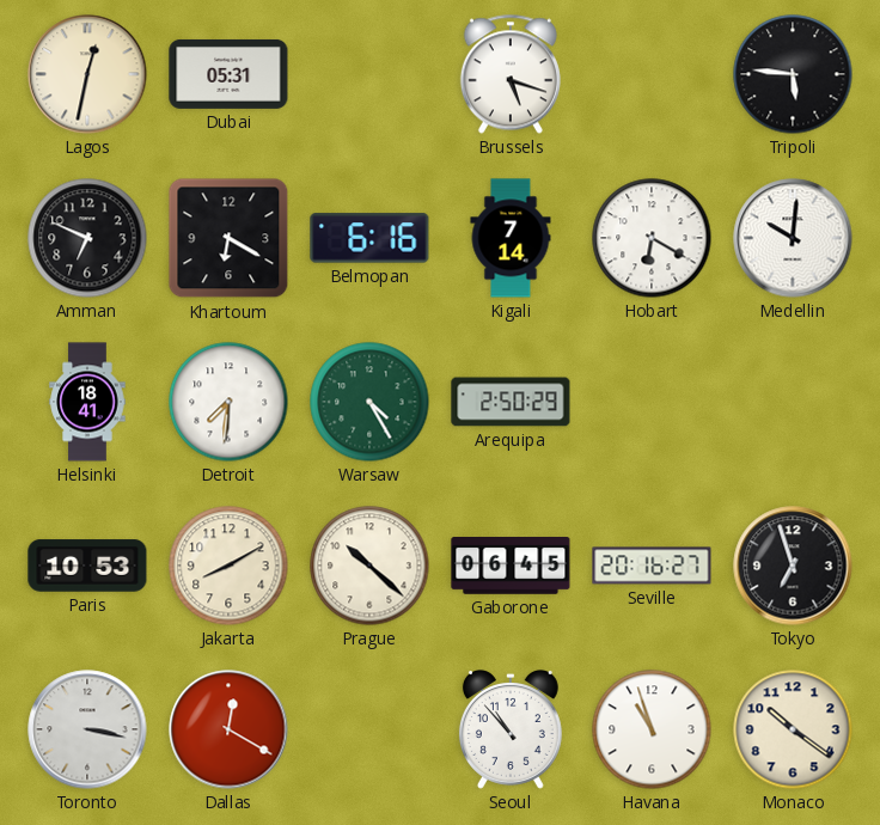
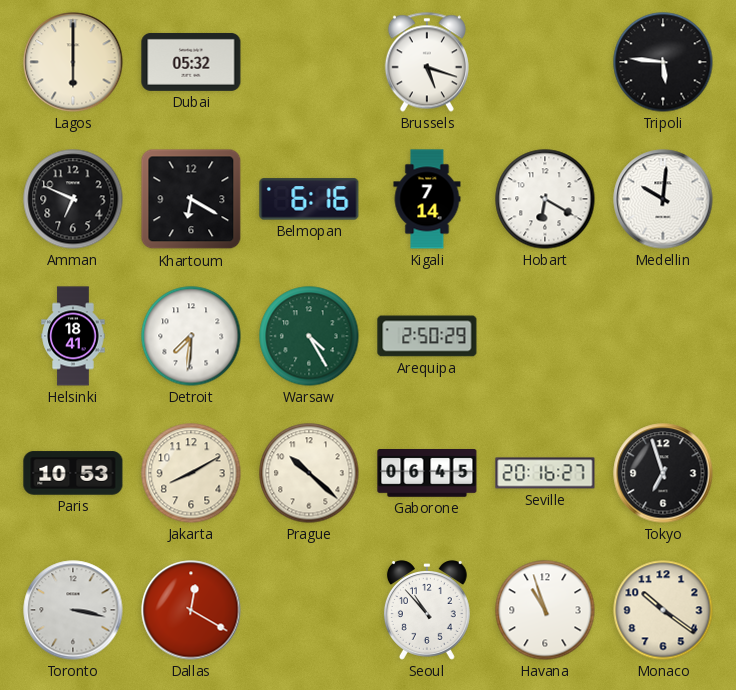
Lagos: 12:32 -> 6:00
Dubai: 05:31 -> 05:32
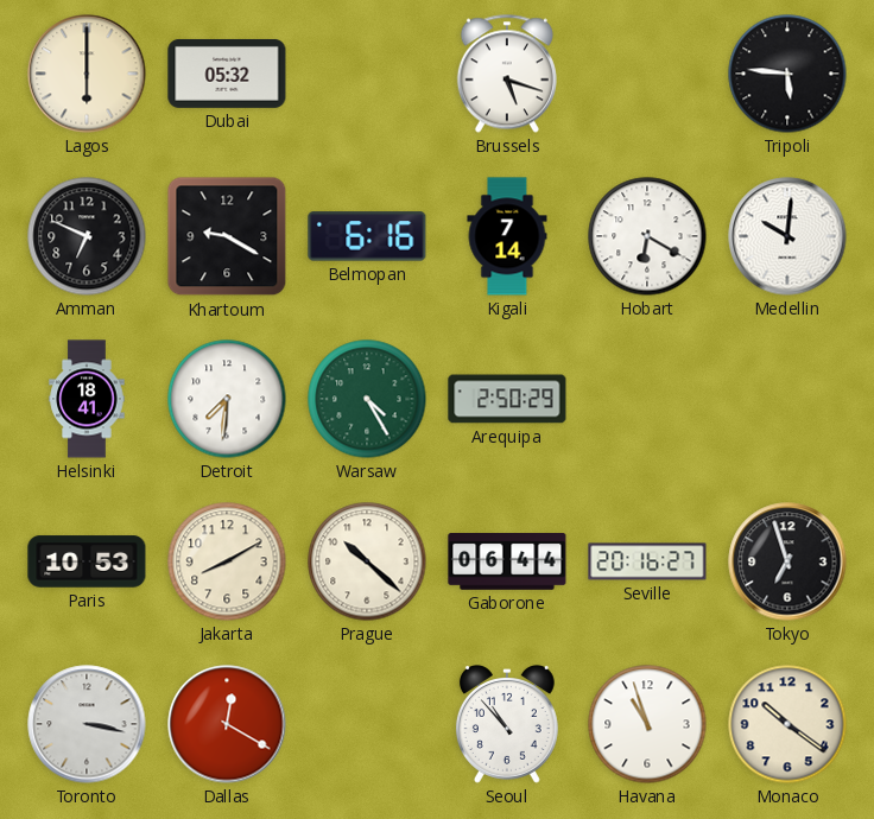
Khartoum: 6:20 -> 9:20
Gaborone: 06:45 -> 06:44
